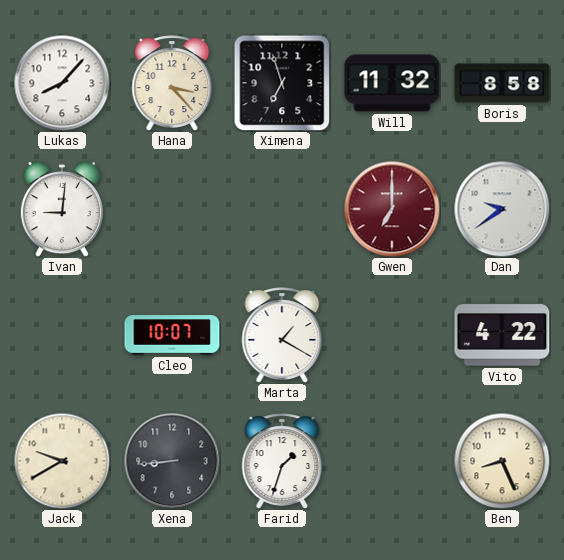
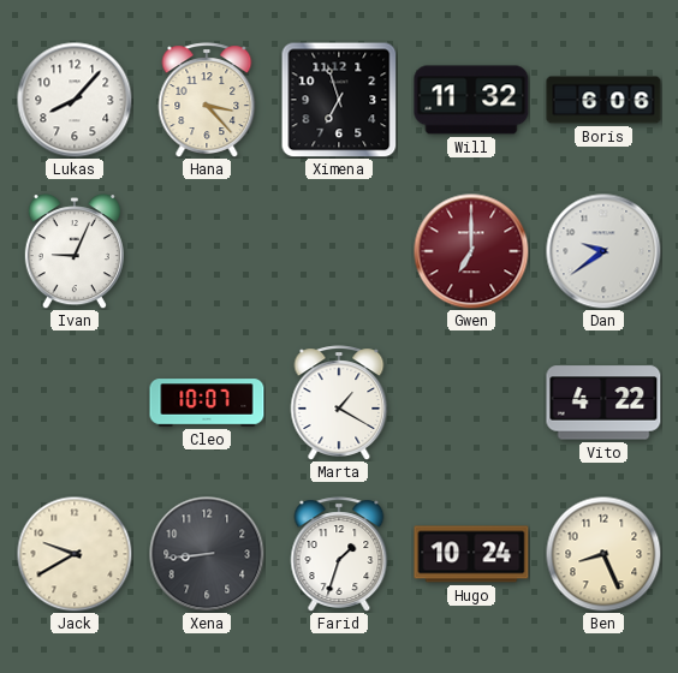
Boris: 8:58 -> 6:06
Ivan: 9:01 -> 9:04
Hugo: none -> 10:24
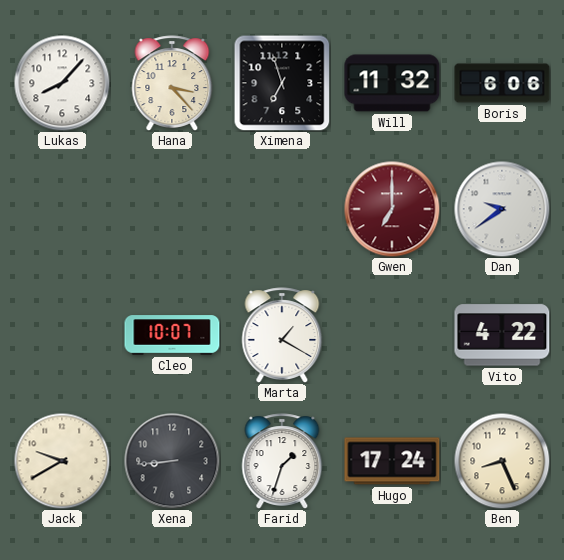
Ivan: 9:04 -> none
Hugo: 10:24 -> 17:24
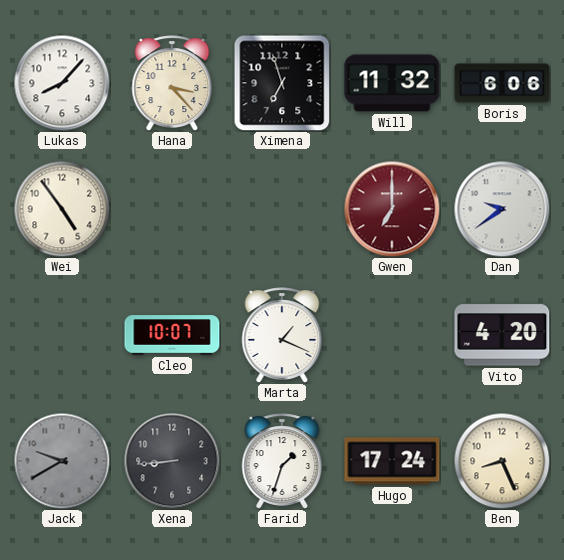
Wei: none -> 4:54
Marta: 1:20 -> 1:19
Vito: 4:22 -> 4:20
Jack dial: cream -> grey
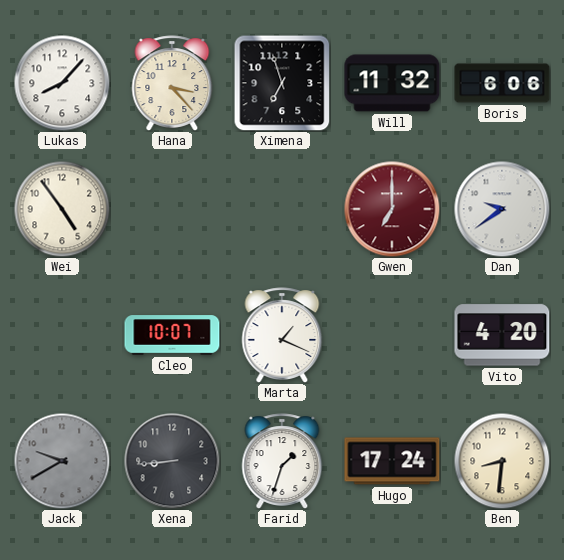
Ben: 8:26 -> 8:31
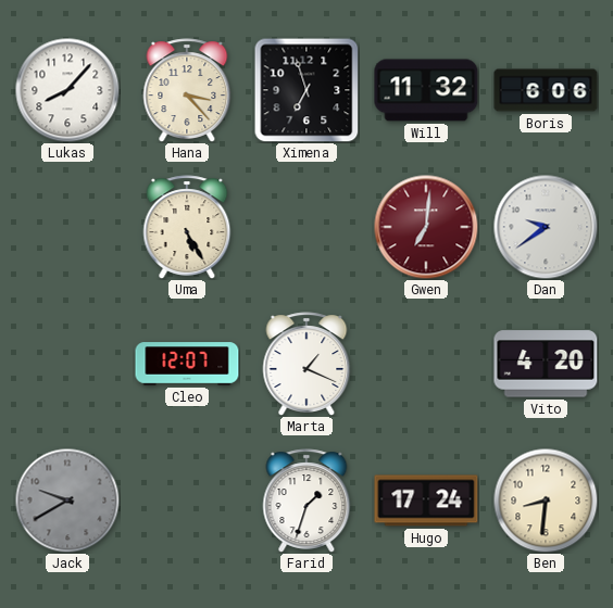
Wei: 4:54 -> none
Uma: none -> 5:25
Gwen: 7:00 -> 7:01
Cleo: 10:07 -> 12:07
Xena: 8:44 -> none
